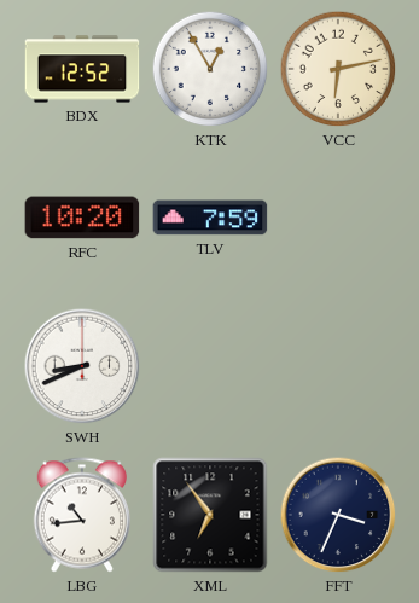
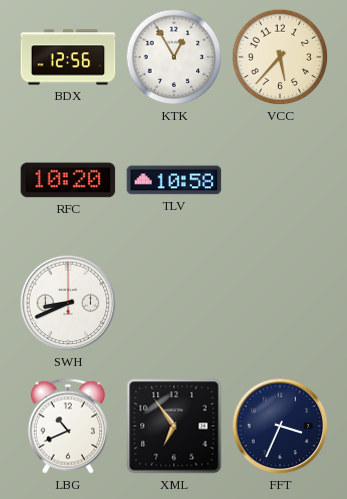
BDX: 12:52 -> 12:56
VCC: 6:13 -> 5:37
TLV: 7:59 -> 10:58
LBG: 10:44 -> 10:41
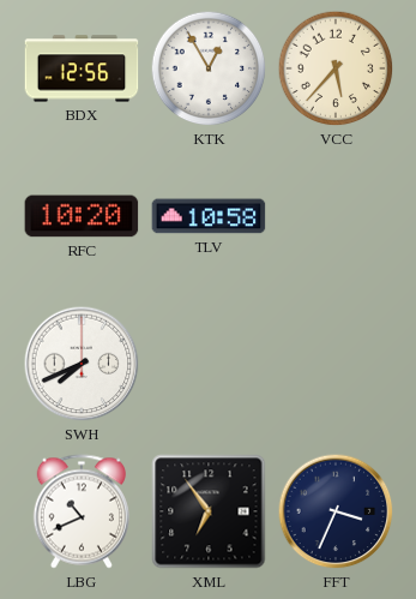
SWH: 8:41 -> 7:41
